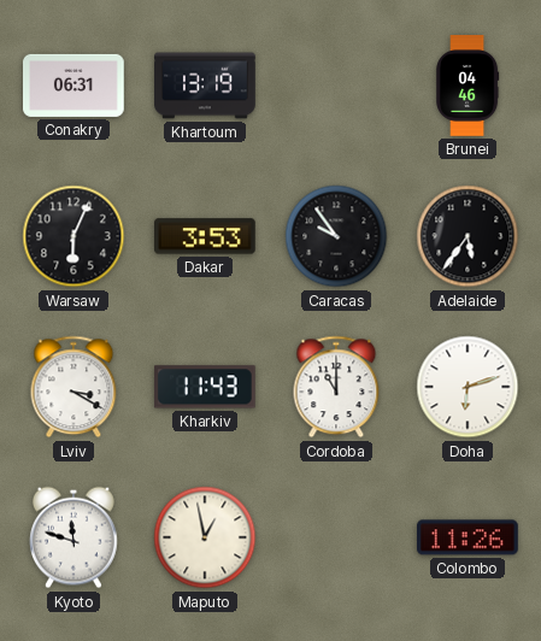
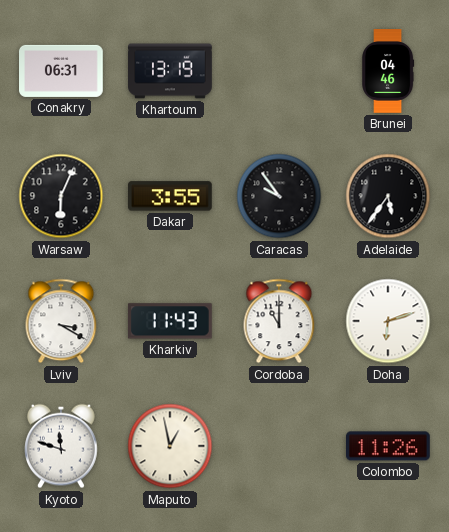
Dakar: 3:53 -> 3:55
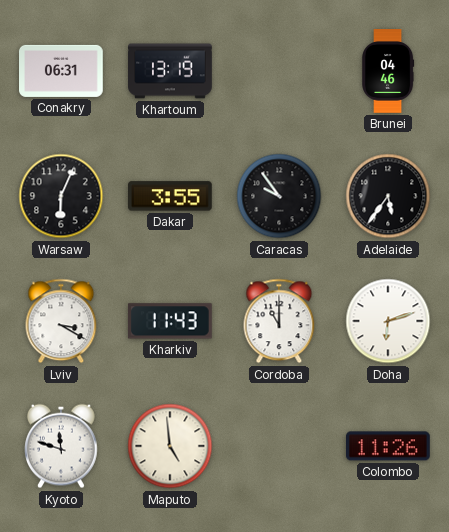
Maputo: 12:58 -> 4:59
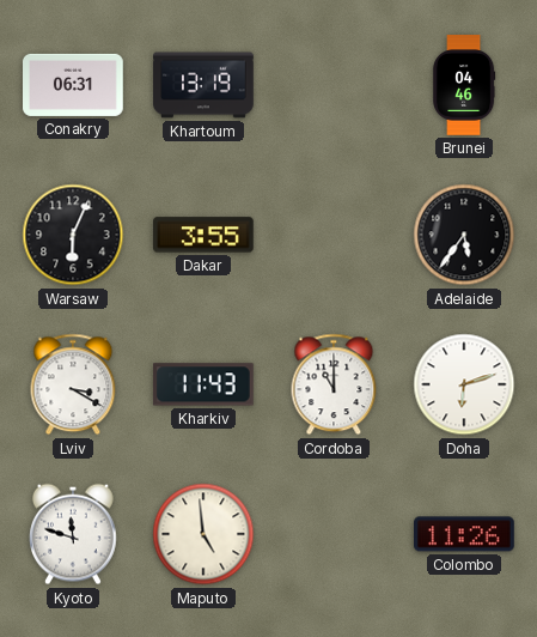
Caracas: 9:54 -> none
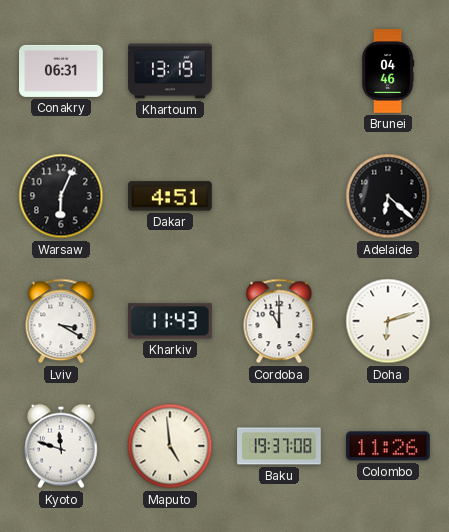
Dakar: 3:55 -> 4:51
Adelaide: 5:36 -> 6:22
Baku: none -> 19:37
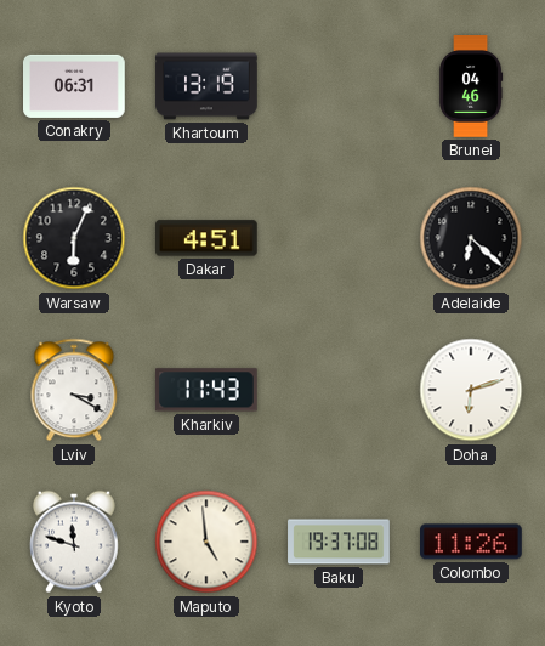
Cordoba: 11:00 -> none
